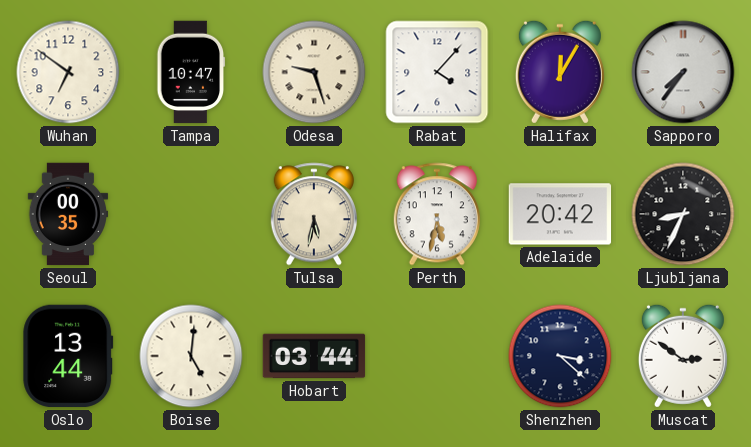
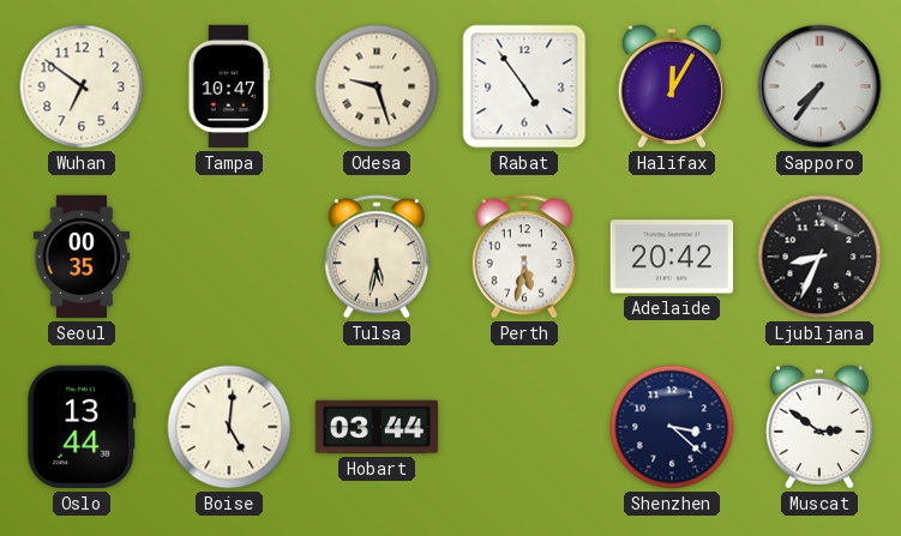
Rabat: 4:07 -> 4:54
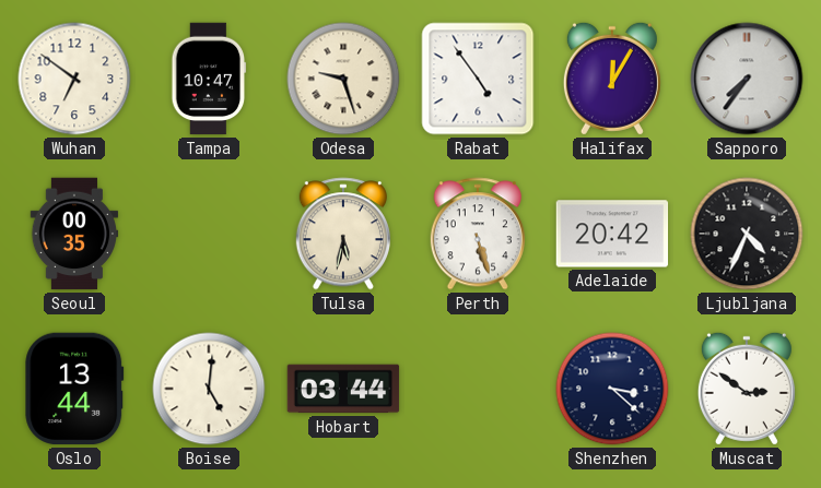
Perth: 5:32 -> 5:27
Ljubljana: 8:34 -> 4:34
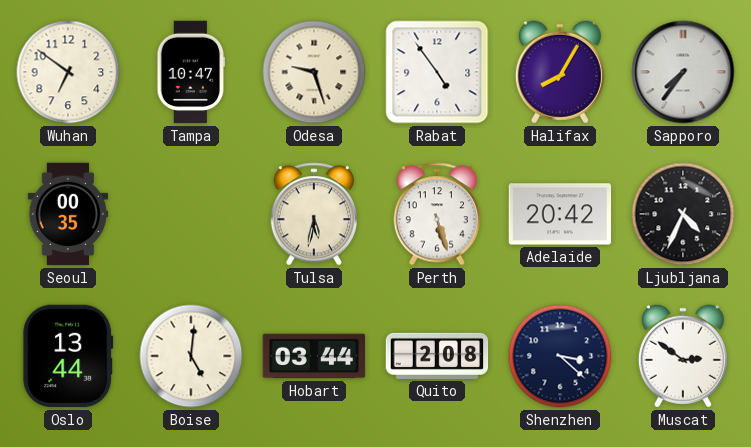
Halifax: 12:05 -> 8:05
Quito: none -> 2:08
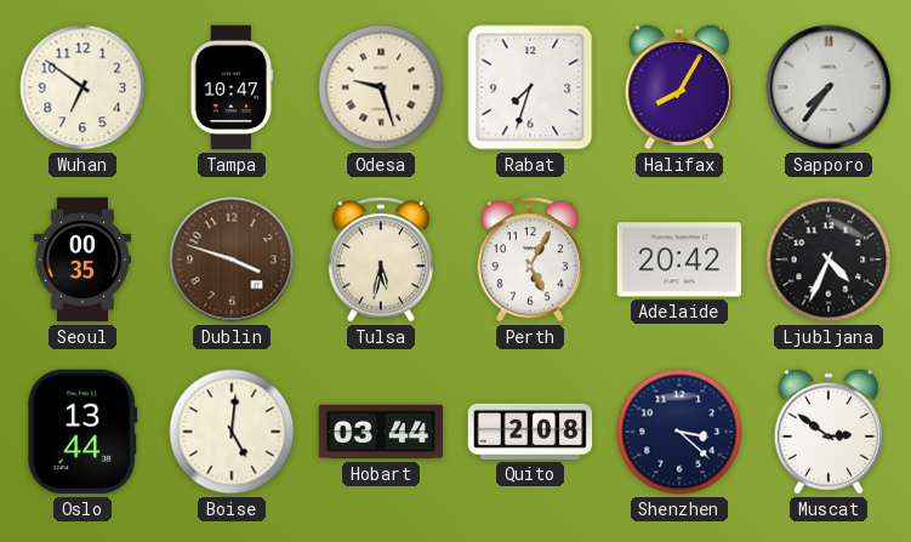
Rabat: 4:54 -> 7:33
Dublin: none -> 3:48
Perth: 5:27 -> 5:05
